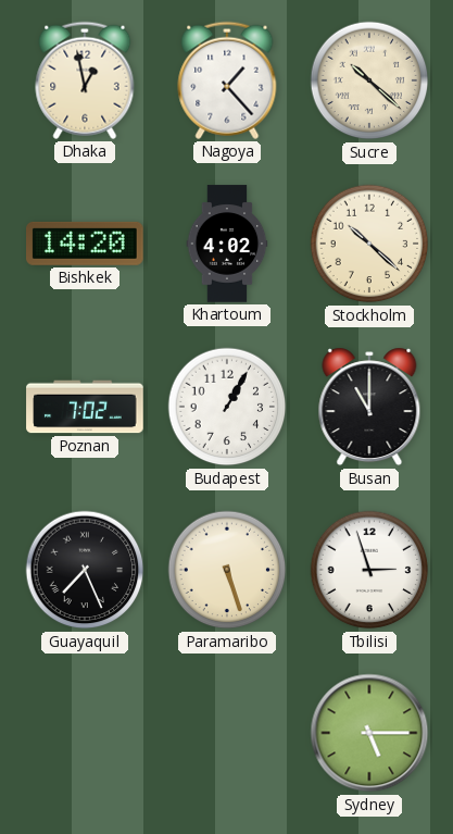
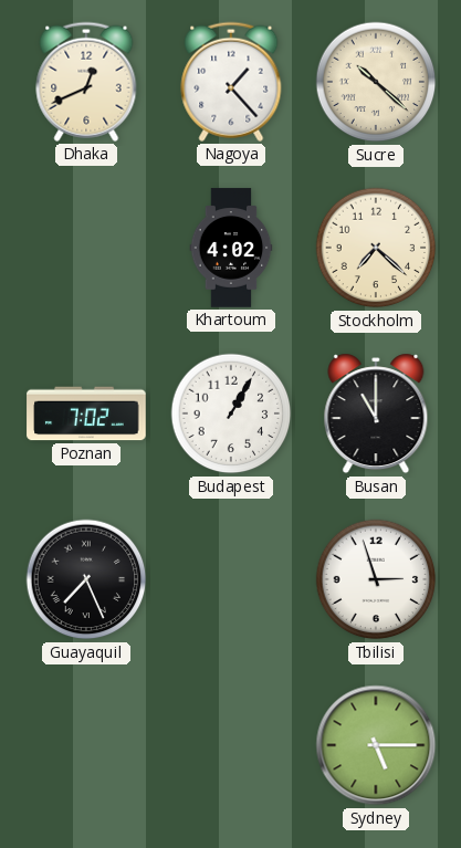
Dhaka: 12:58 -> 12:41
Bishkek: 14:20 -> none
Stockholm: 10:22 -> 7:22
Paramaribo: 5:27 -> none
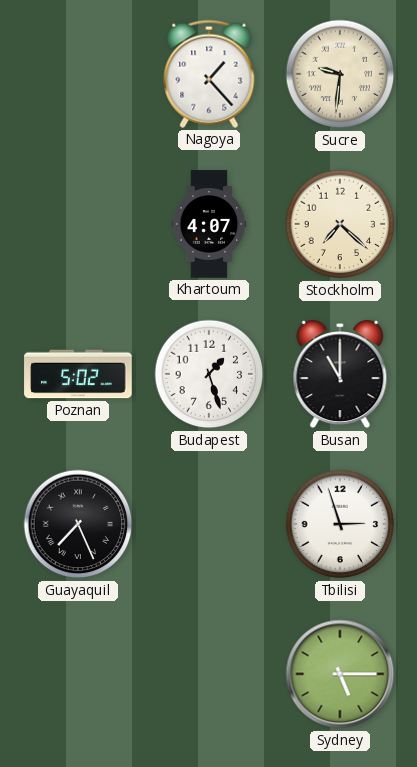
Dhaka: 12:41 -> none
Sucre: 10:22 -> 9:31
Khartoum: 4:02 -> 4:07
Poznan: 7:02 -> 5:02
Budapest: 1:05 -> 1:27
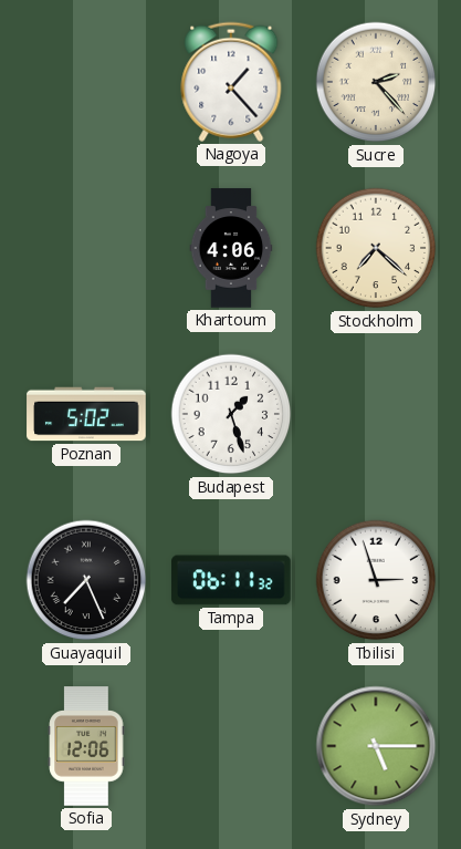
Sucre: 9:31 -> 2:23
Khartoum: 4:07 -> 4:06
Busan: 11:00 -> none
Tampa: none -> 06:11
Sofia: none -> 12:06
